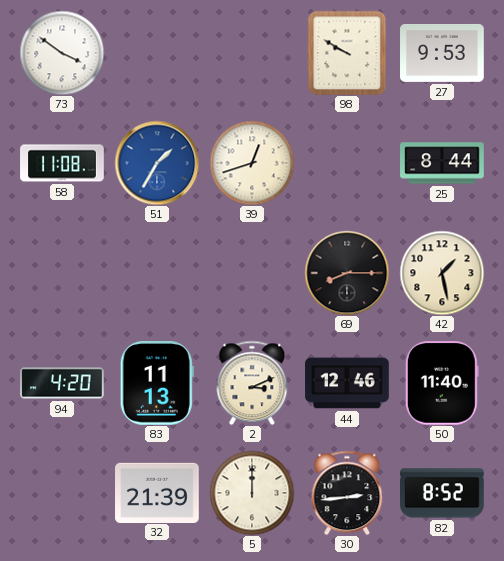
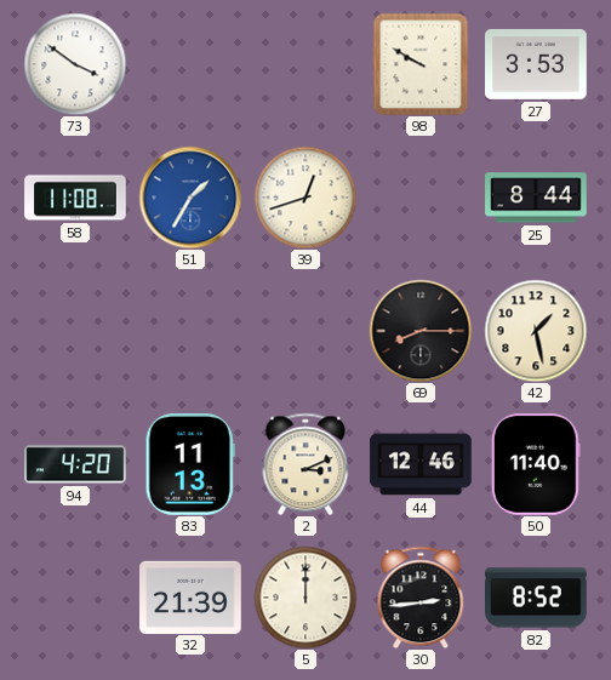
27: 9:53 -> 3:53
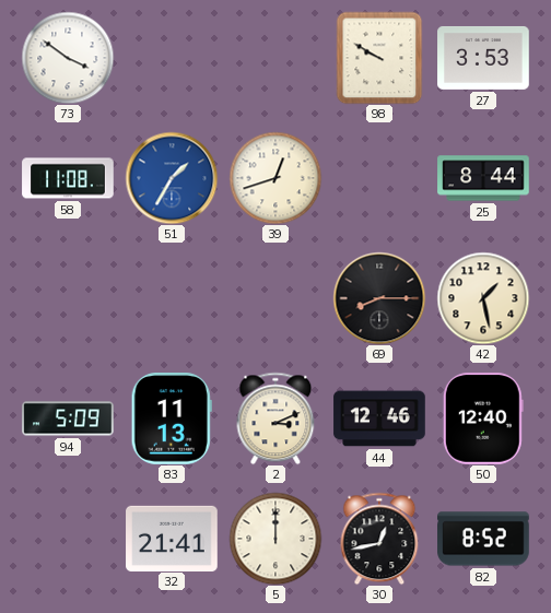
94: 4:20 -> 5:09
50: 11:40 -> 12:40
32: 21:39 -> 21:41
30: 2:44 -> 12:43
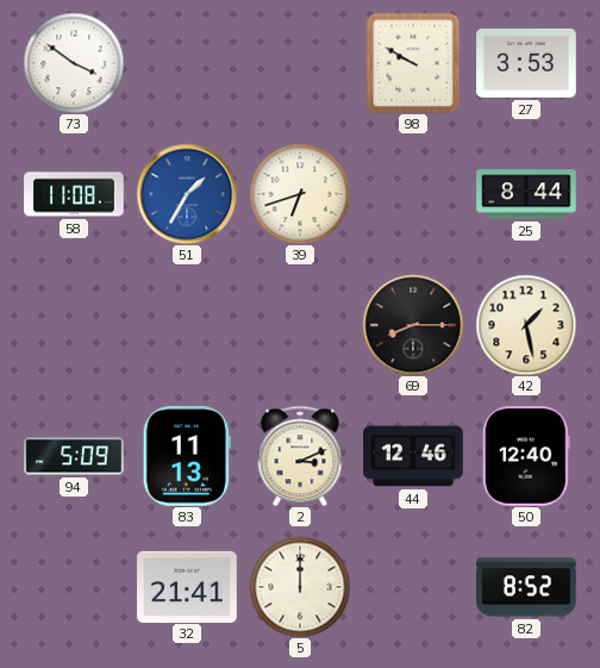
39: 12:42 -> 6:42
30: 12:43 -> none
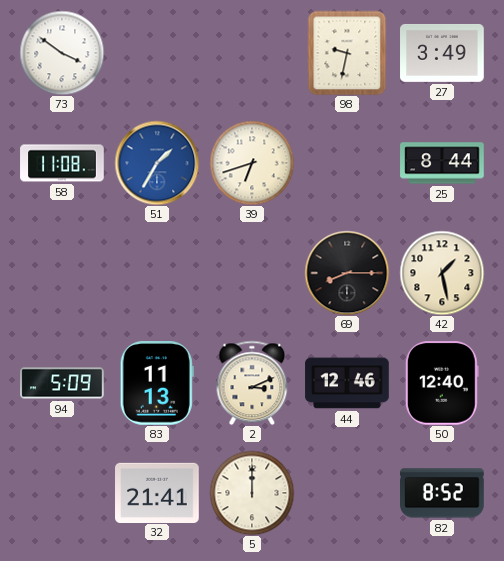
98: 9:50 -> 9:32
27: 3:53 -> 3:49
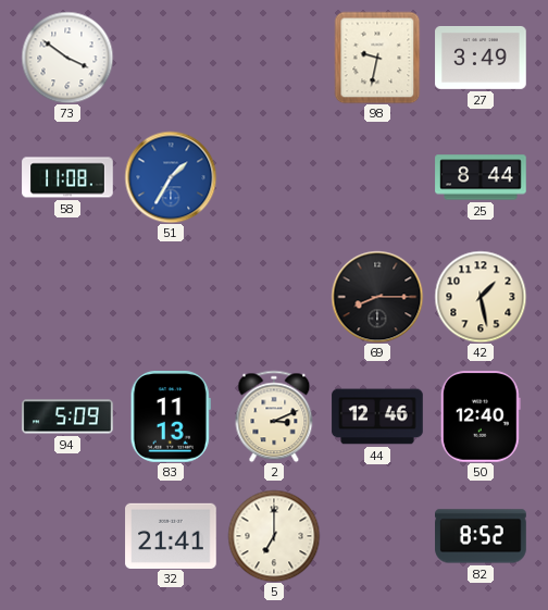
39: 6:42 -> none
5: 12:00 -> 7:00
